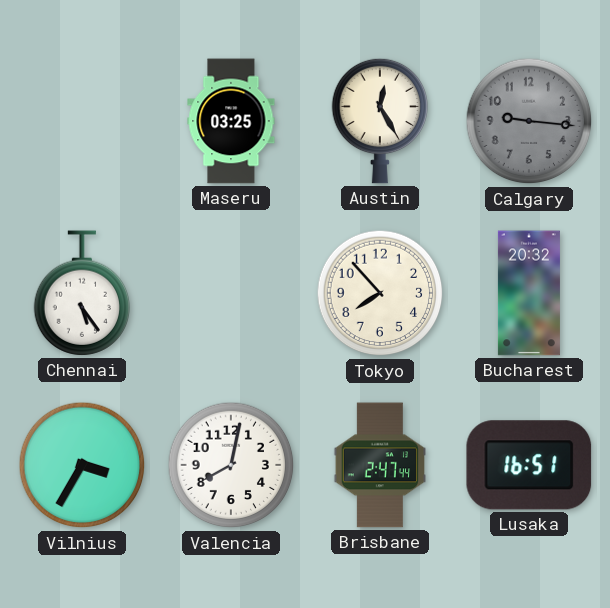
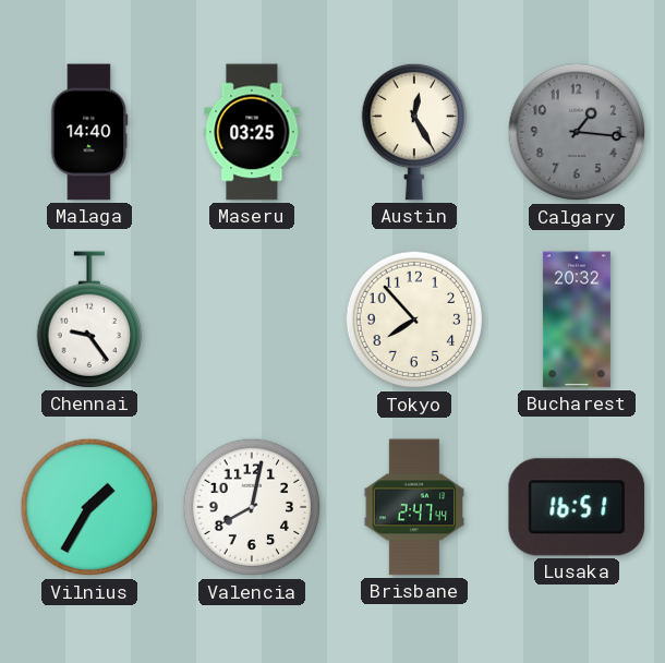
Malaga: none -> 14:40
Calgary: 9:16 -> 1:16
Chennai: 5:24 -> 9:24
Vilnius: 3:35 -> 1:35
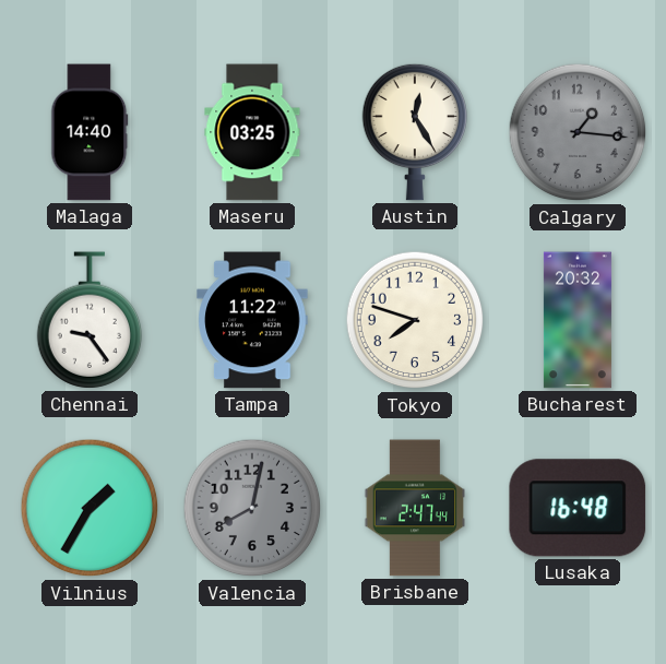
Tampa: none -> 11:22
Tokyo: 7:53 -> 7:48
Valencia dial: white -> grey
Lusaka: 16:51 -> 16:48
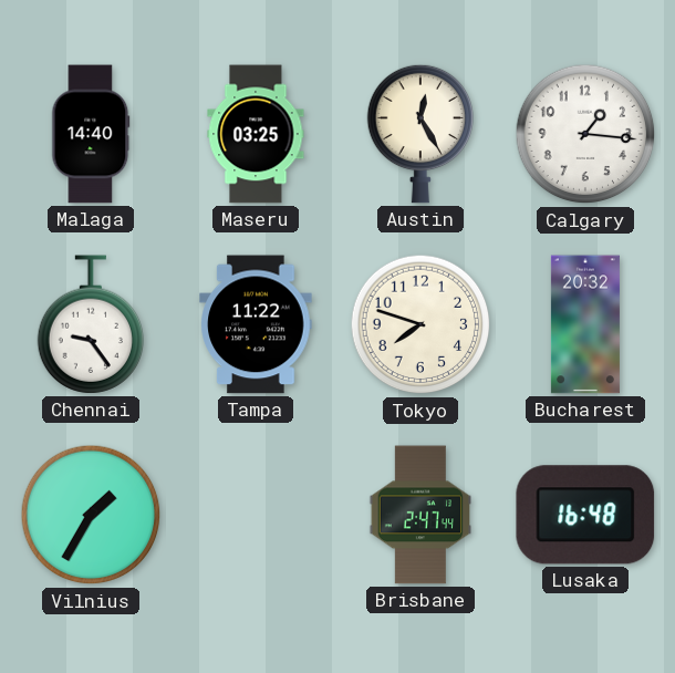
Calgary dial: grey -> white
Valencia: 8:02 -> none
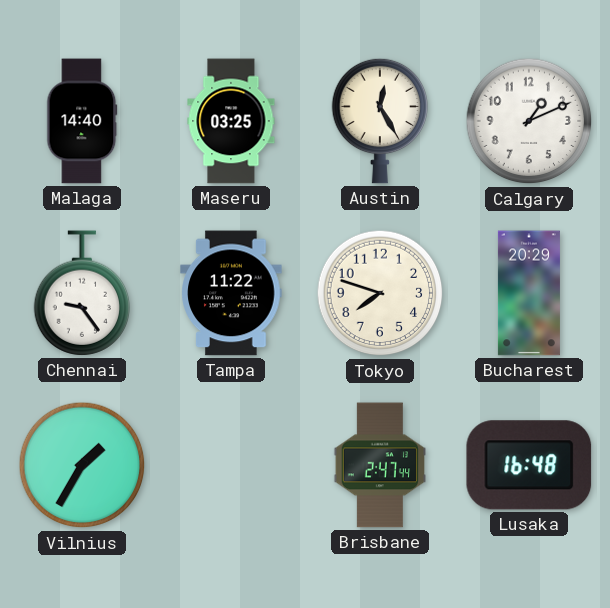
Calgary: 1:16 -> 1:11
Bucharest: 20:32 -> 20:29
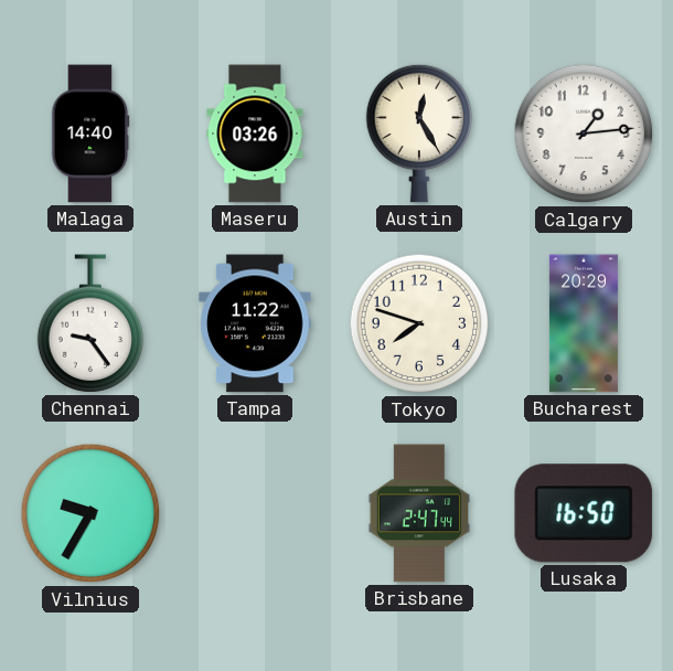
Maseru: 03:25 -> 03:26
Calgary: 1:11 -> 1:14
Vilnius: 1:35 -> 9:35
Lusaka: 16:48 -> 16:50
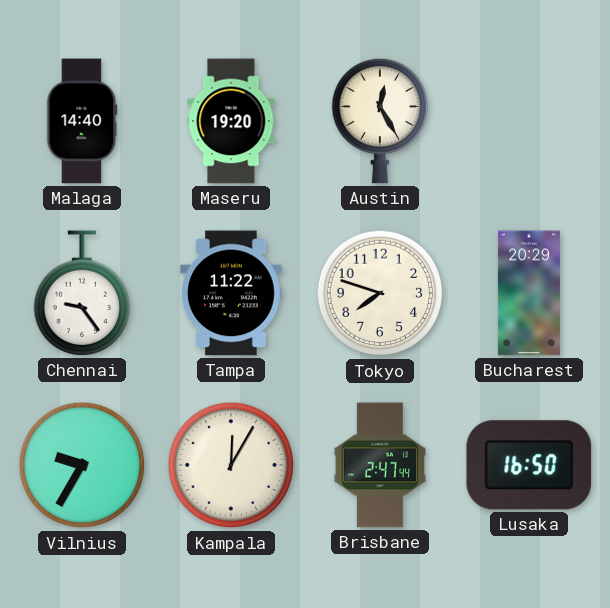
Maseru: 03:26 -> 19:20
Calgary: 1:14 -> none
Kampala: none -> 12:05
